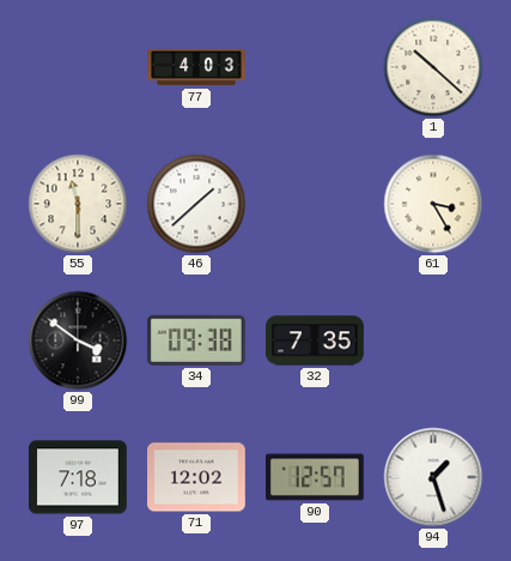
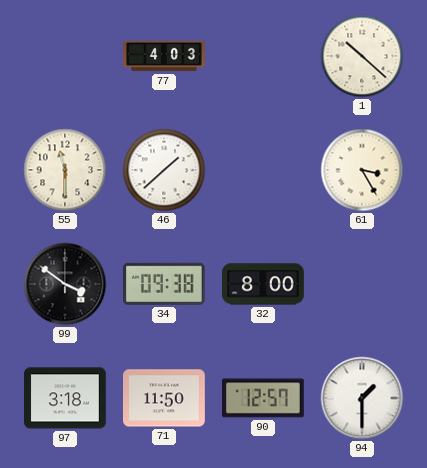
32: 7:35 -> 8:00
97: 7:18 -> 3:18
71: 12:02 -> 11:50
94: 1:27 -> 1:30
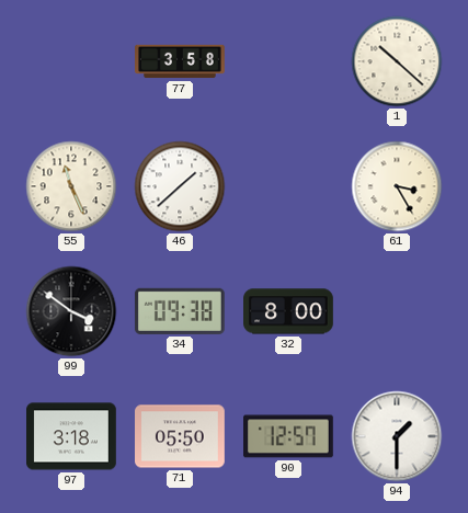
77: 4:03 -> 3:58
55: 11:30 -> 11:26
71: 11:50 -> 05:50
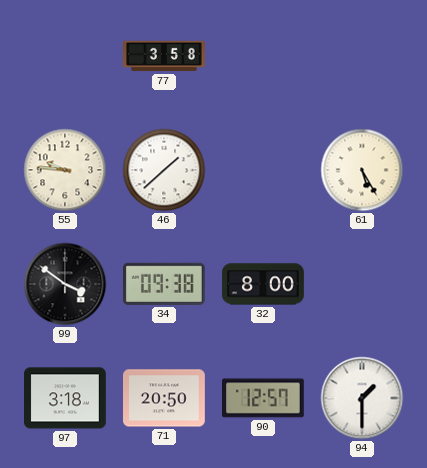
1: 10:22 -> none
55: 11:26 -> 9:46
61: 3:25 -> 5:25
71: 05:50 -> 20:50
